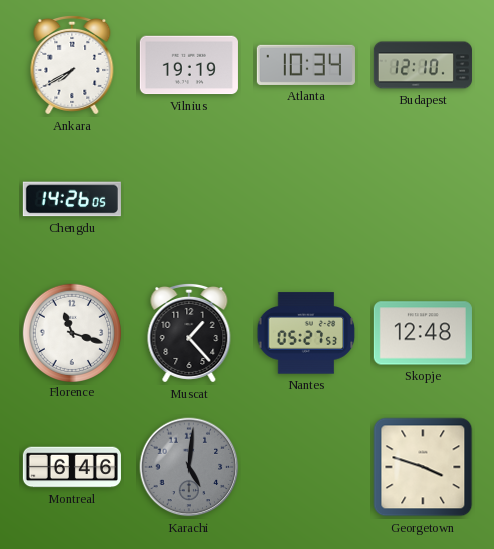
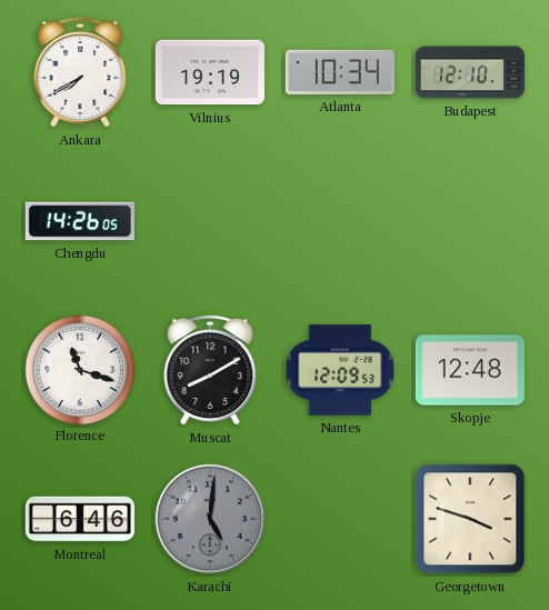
Muscat: 1:23 -> 8:10
Nantes: 05:27 -> 12:09
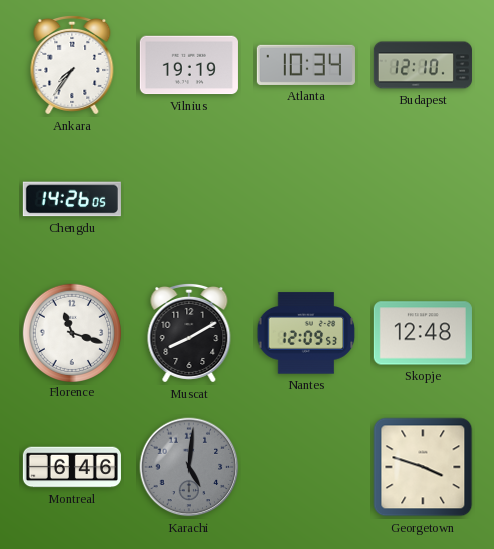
Ankara: 7:40 -> 7:36
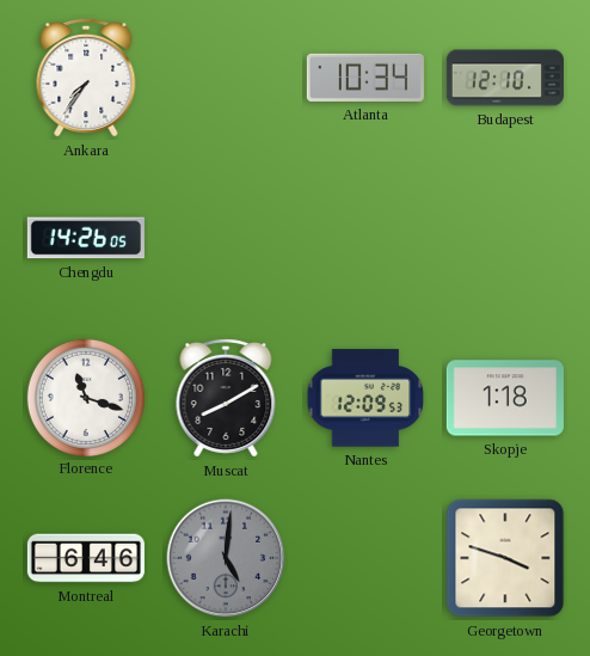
Vilnius: 19:19 -> none
Skopje: 12:48 -> 1:18
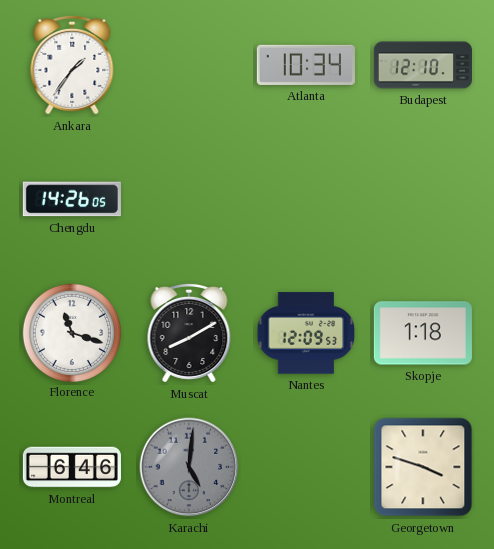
Ankara: 7:36 -> 1:36
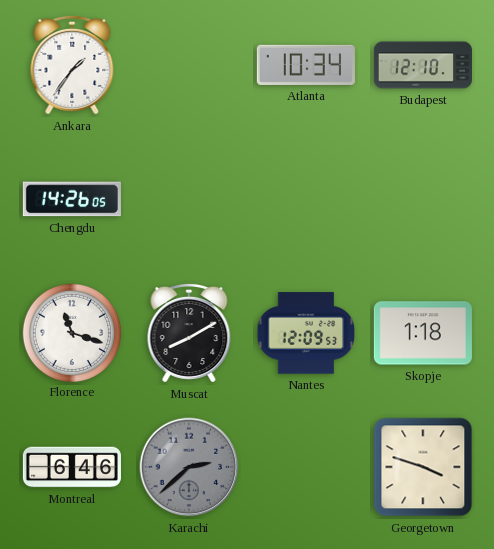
Karachi: 5:01 -> 2:38
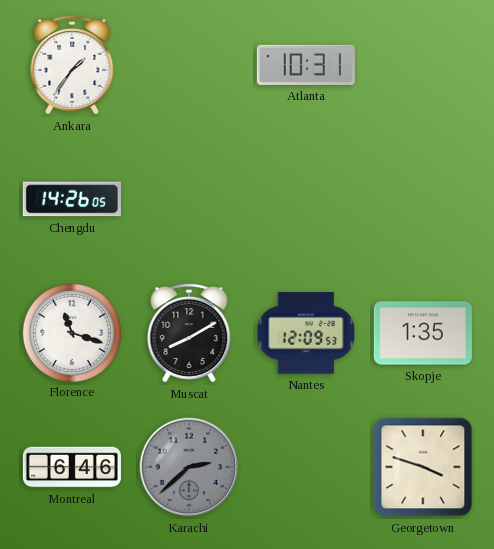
Atlanta: 10:34 -> 10:31
Budapest: 12:10 -> none
Skopje: 1:18 -> 1:35
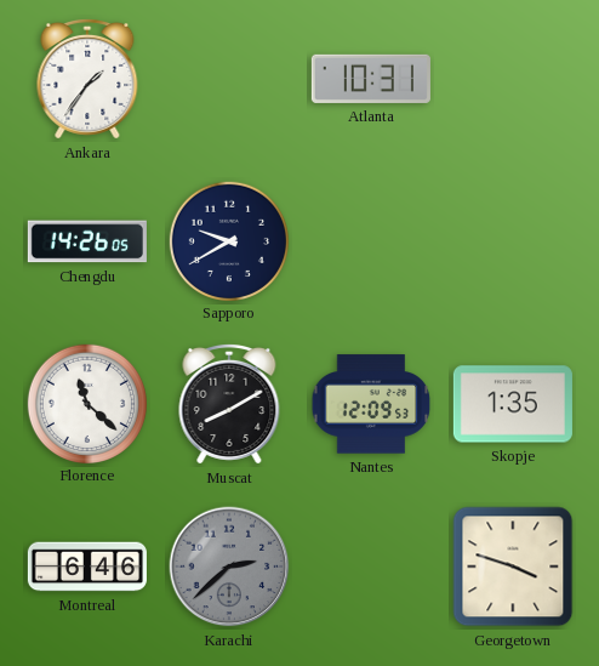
Sapporo: none -> 9:40
Florence: 11:18 -> 11:22
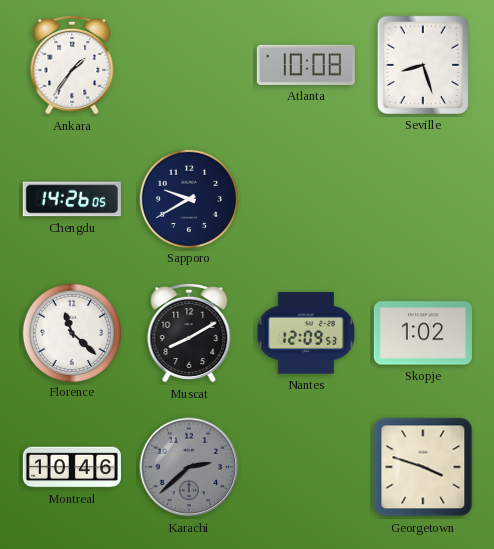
Atlanta: 10:31 -> 10:08
Seville: none -> 8:27
Skopje: 1:35 -> 1:02
Montreal: 6:46 -> 10:46
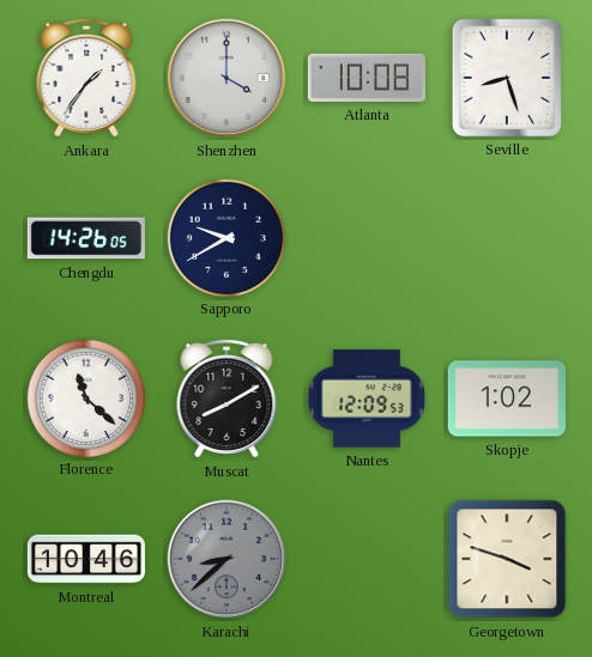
Shenzhen: none -> 4:00
Karachi: 2:38 -> 8:38
